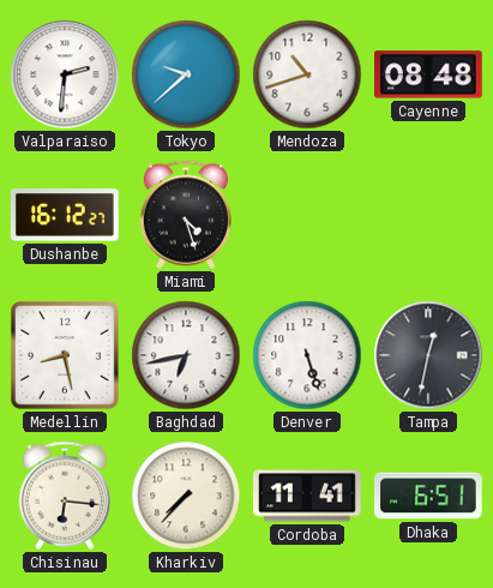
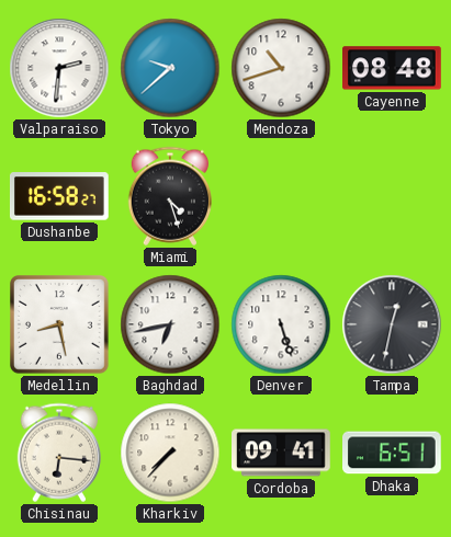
Dushanbe: 16:12 -> 16:58
Cordoba: 11:41 -> 09:41
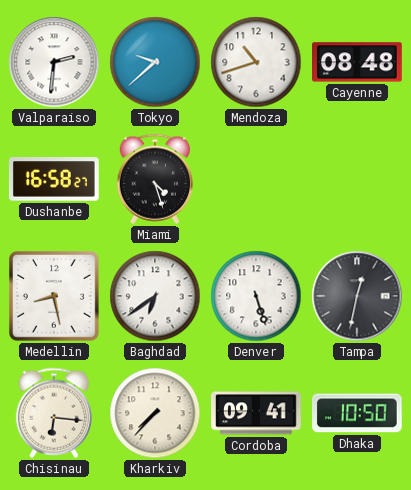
Baghdad: 6:43 -> 6:39
Dhaka: 6:51 -> 10:50
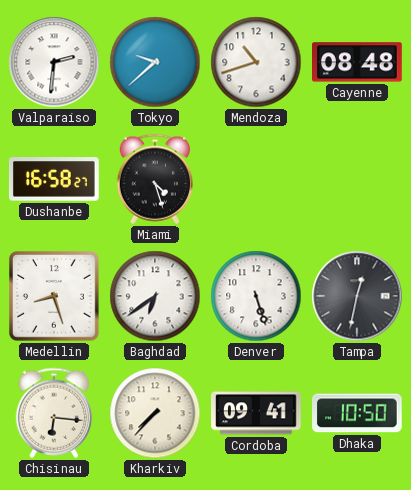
Medellin: 8:28 -> 8:27
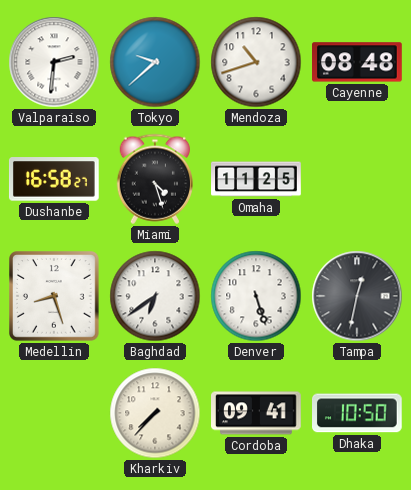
Omaha: none -> 11:25
Chisinau: 6:16 -> none
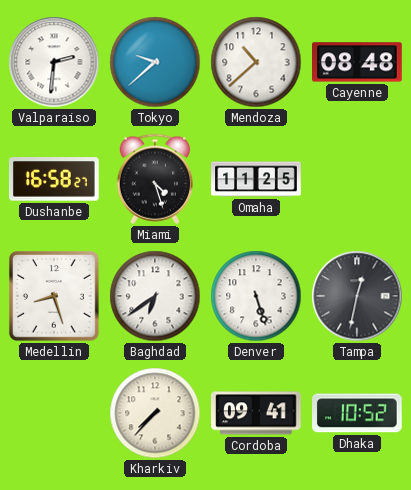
Mendoza: 10:42 -> 10:38
Dhaka: 10:50 -> 10:52
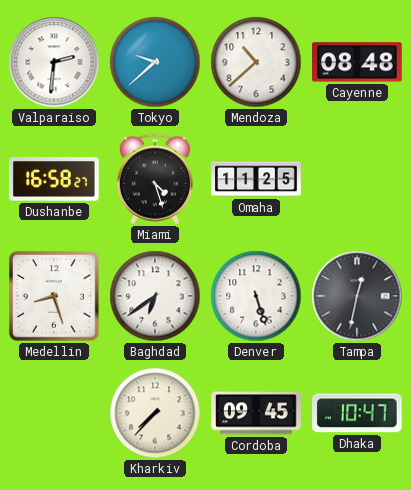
Cordoba: 09:41 -> 09:45
Dhaka: 10:52 -> 10:47
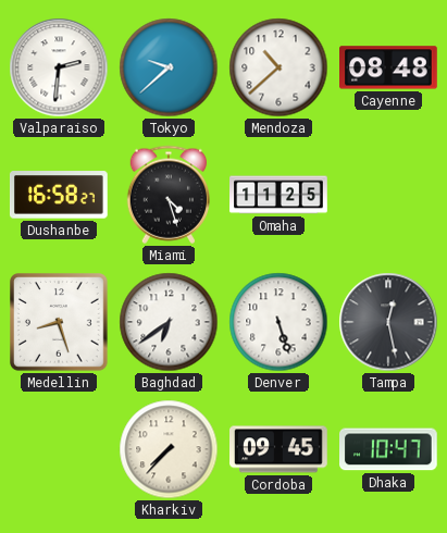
Tampa: 12:32 -> 12:28
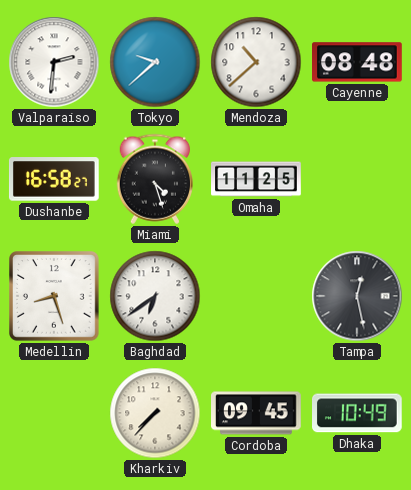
Denver: 5:27 -> none
Dhaka: 10:47 -> 10:49
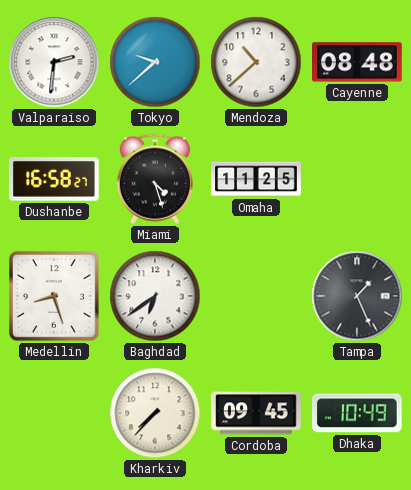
Tampa: 12:28 -> 1:26
